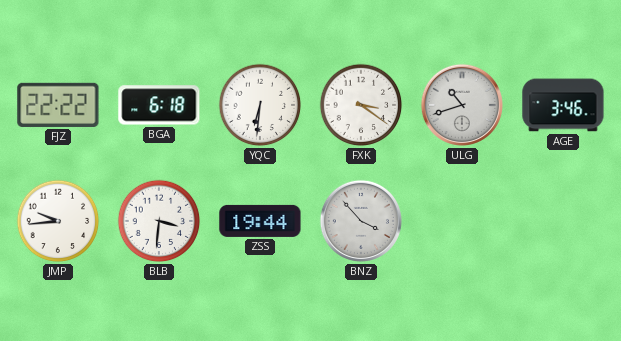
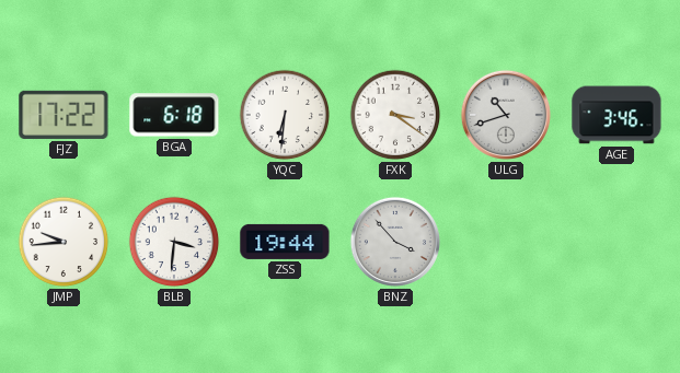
FJZ: 22:22 -> 17:22
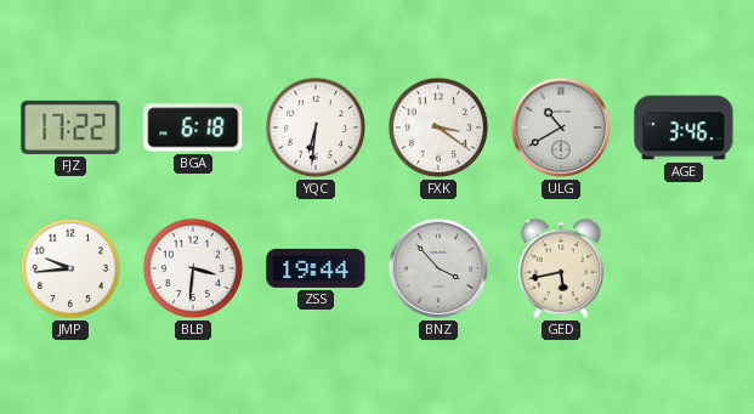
ULG: 10:42 -> 10:40
GED: none -> 5:43
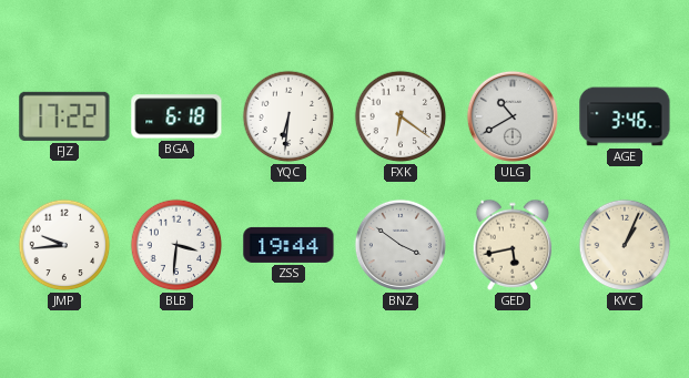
FXK: 3:21 -> 6:21
BNZ: 3:53 -> 3:51
KVC: none -> 1:04
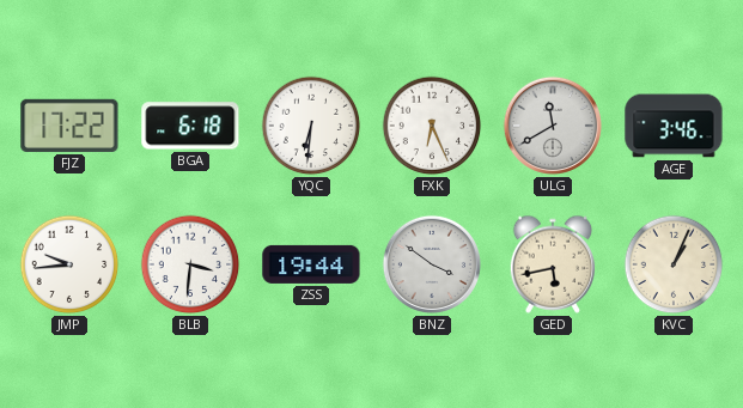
FXK: 6:21 -> 6:26
ULG: 10:40 -> 11:40
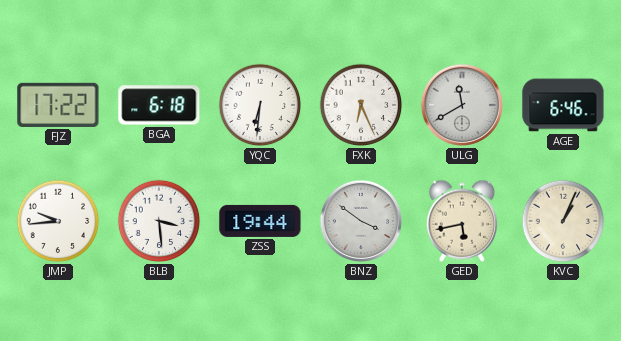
AGE: 3:46 -> 6:46
BLB: 3:31 -> 3:29
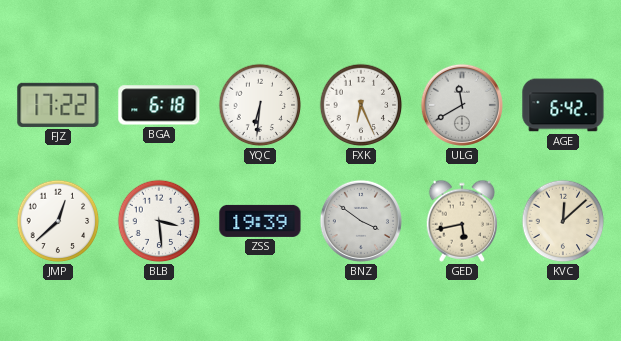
AGE: 6:46 -> 6:42
JMP: 9:44 -> 12:38
ZSS: 19:44 -> 19:39
KVC: 1:04 -> 12:08
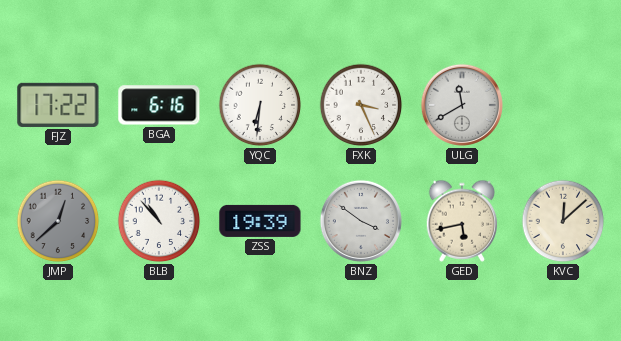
BGA: 6:18 -> 6:16
FXK: 6:26 -> 3:26
AGE: 6:42 -> none
JMP dial: white -> grey
BLB: 3:29 -> 10:53
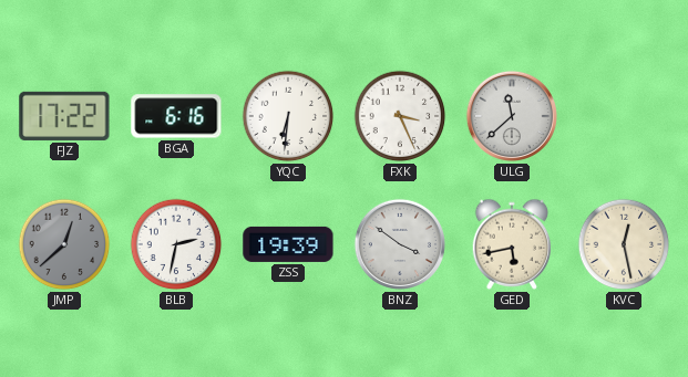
ULG: 11:40 -> 11:38
BLB: 10:53 -> 2:32
KVC: 12:08 -> 12:28
